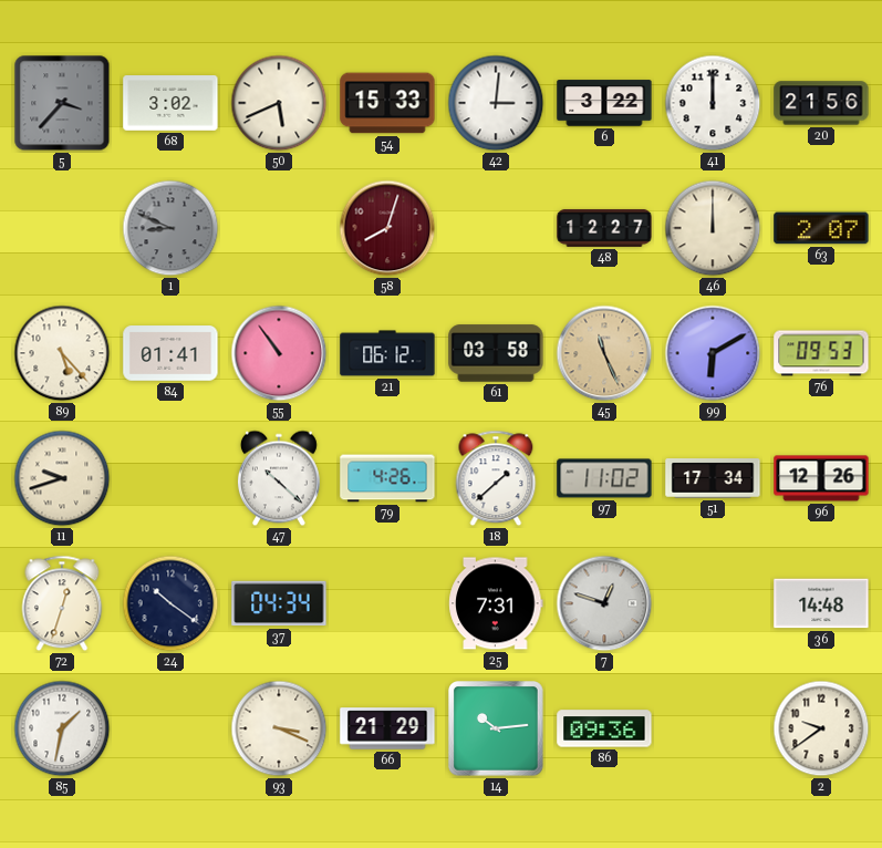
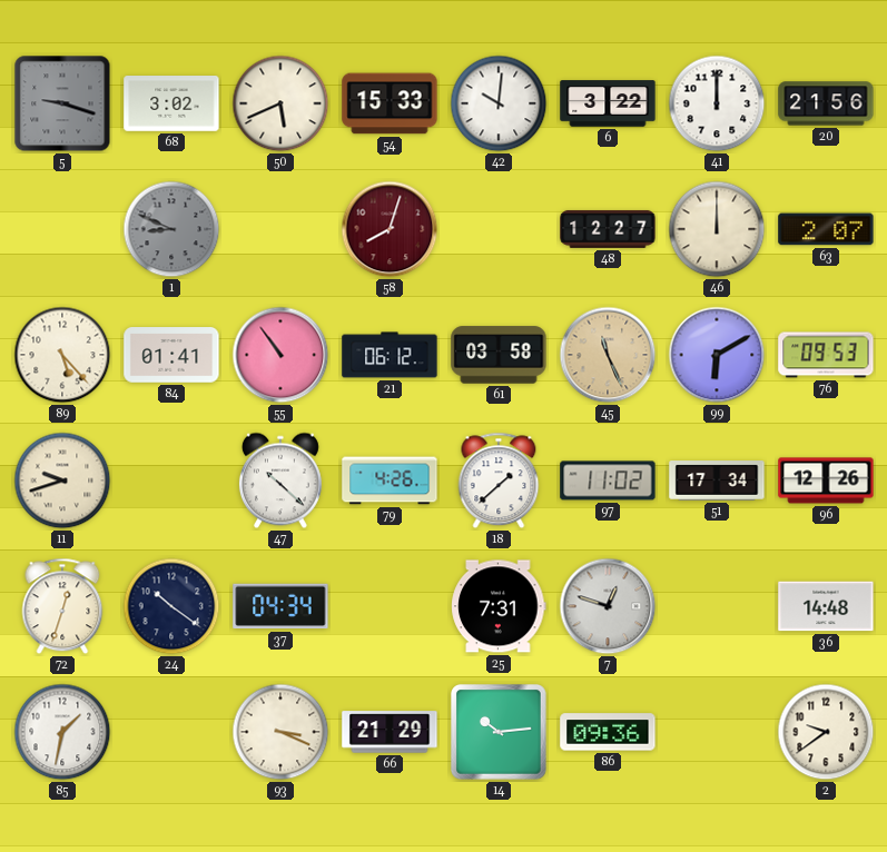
5: 3:37 -> 9:18
42: 3:01 -> 10:01
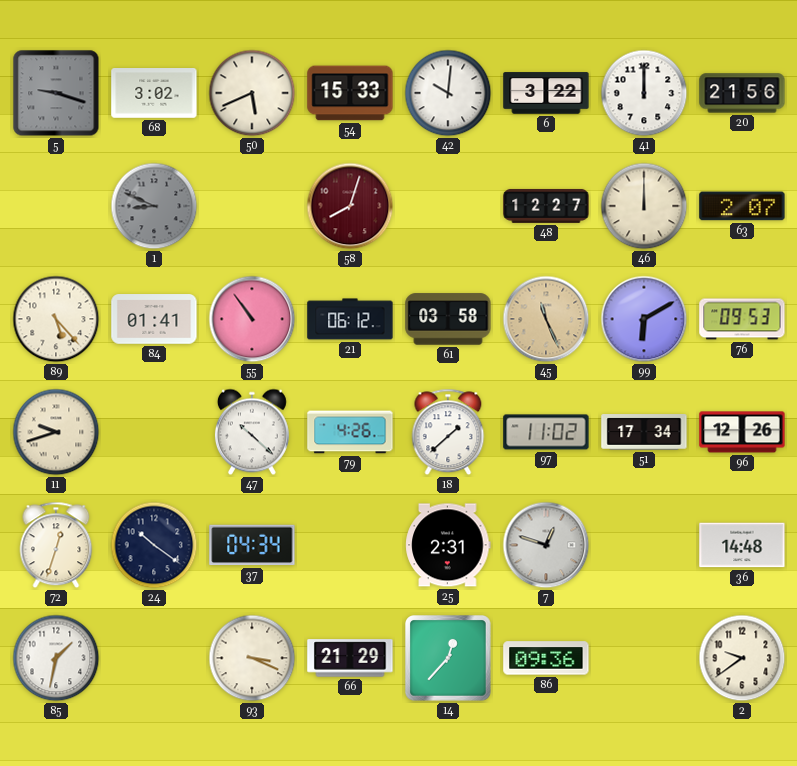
25: 7:31 -> 2:31
14: 10:14 -> 12:37
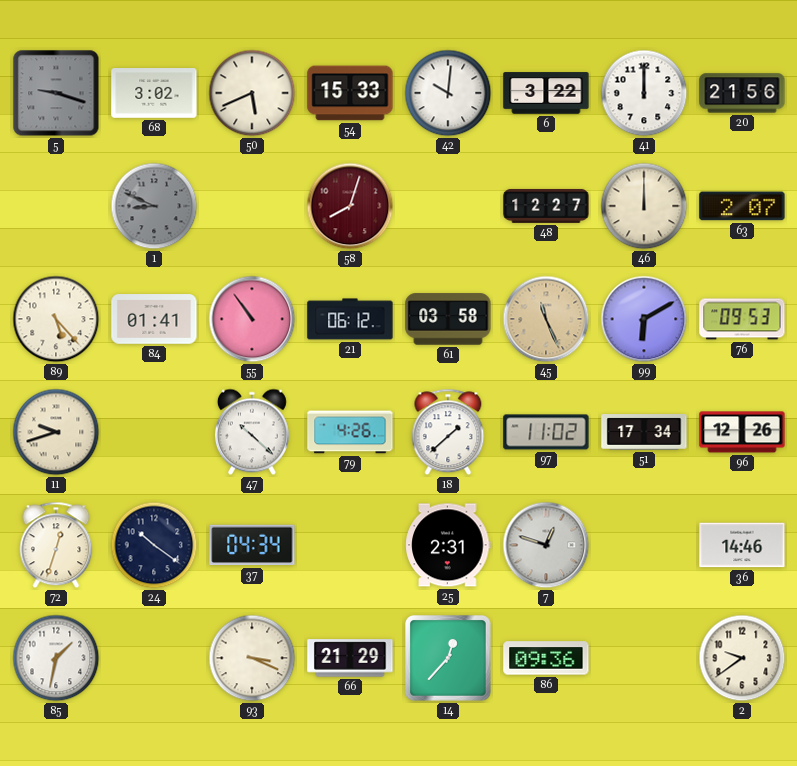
36: 14:48 -> 14:46
